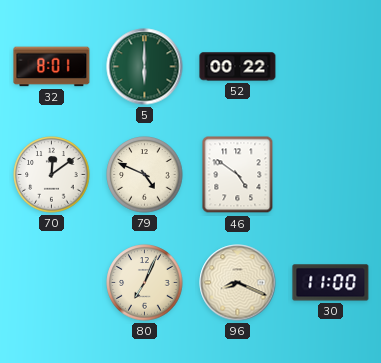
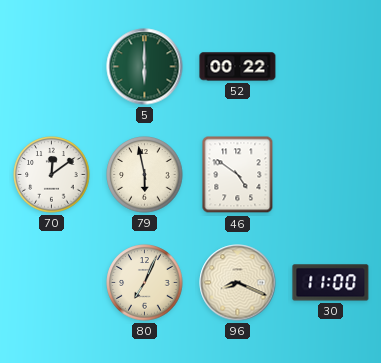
32: 8:01 -> none
79: 4:49 -> 5:58
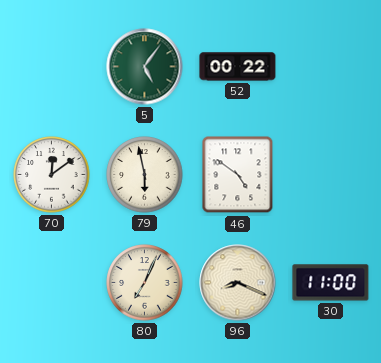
5: 6:00 -> 5:06
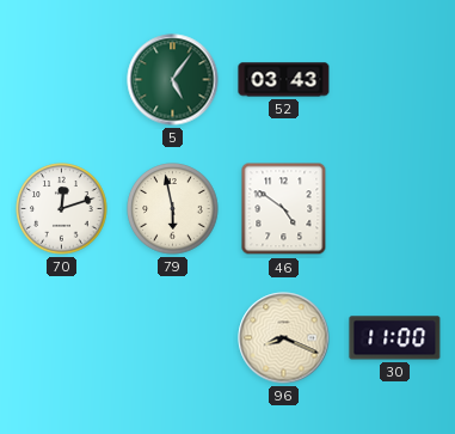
52: 00:22 -> 03:43
70: 12:09 -> 12:12
80: 7:04 -> none
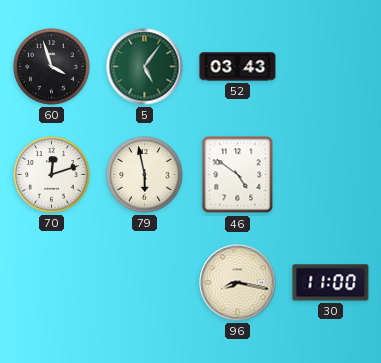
60: none -> 3:57
96: 8:19 -> 8:17
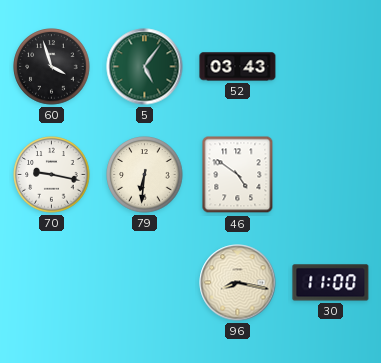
70: 12:12 -> 9:17
79: 5:58 -> 6:31
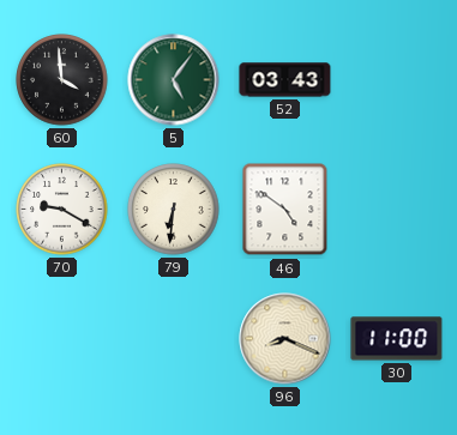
60: 3:57 -> 3:59
70: 9:17 -> 9:20
96: 8:17 -> 8:19
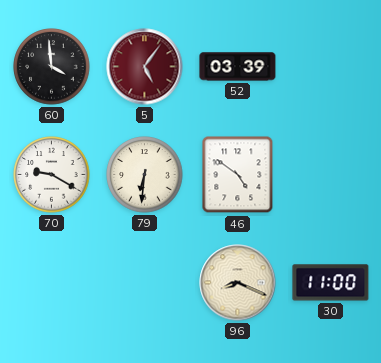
5 dial: green -> burgundy
52: 03:43 -> 03:39
